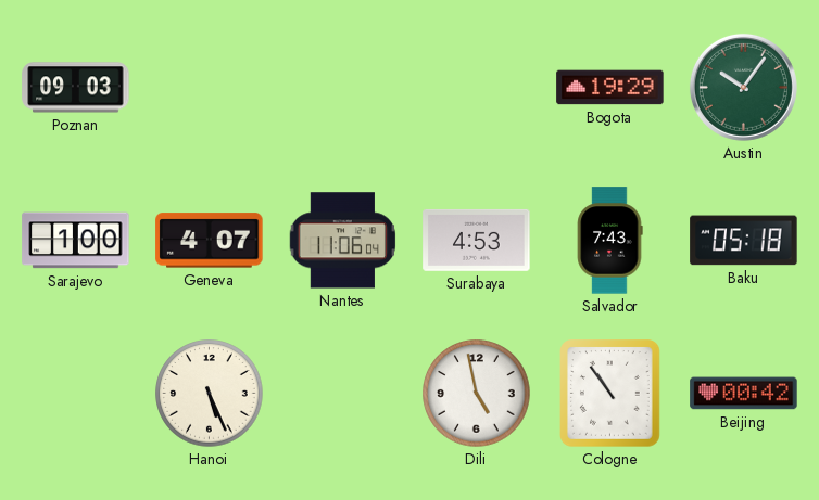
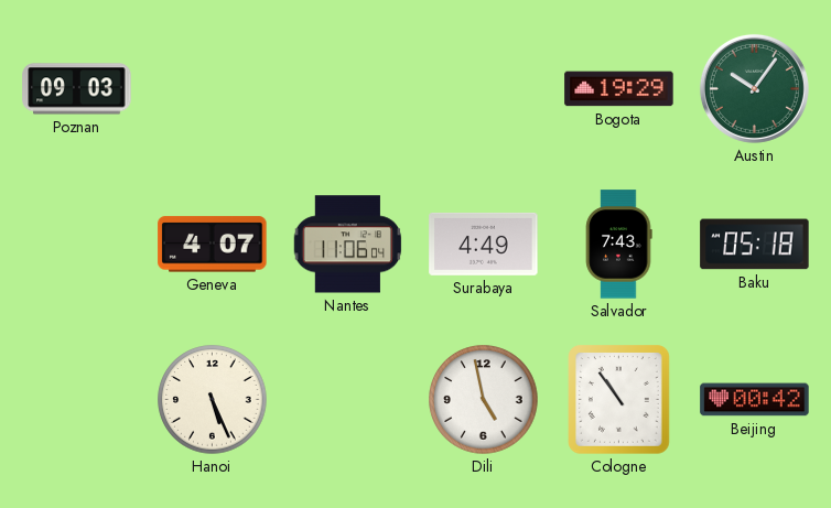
Sarajevo: 1:00 -> none
Surabaya: 4:53 -> 4:49
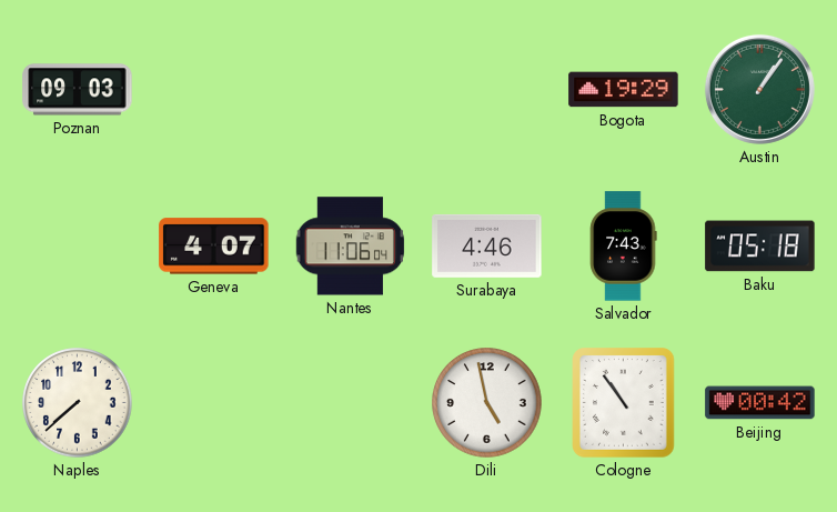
Austin: 10:06 -> 1:06
Surabaya: 4:49 -> 4:46
Naples: none -> 7:38
Hanoi: 5:26 -> none
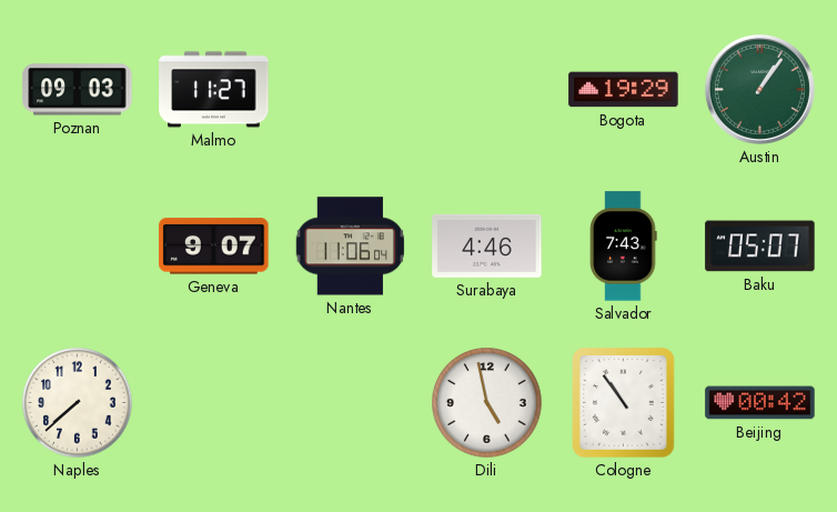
Malmo: none -> 11:27
Geneva: 4:07 -> 9:07
Baku: 05:18 -> 05:07
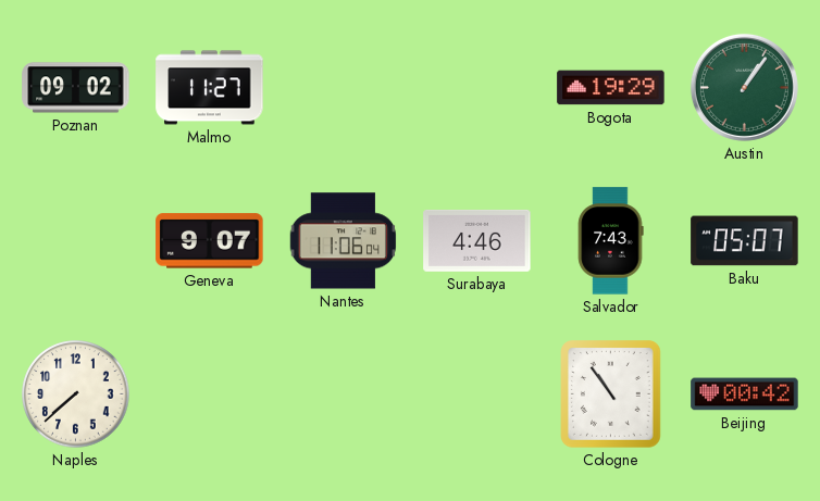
Poznan: 09:03 -> 09:02
Dili: 4:58 -> none
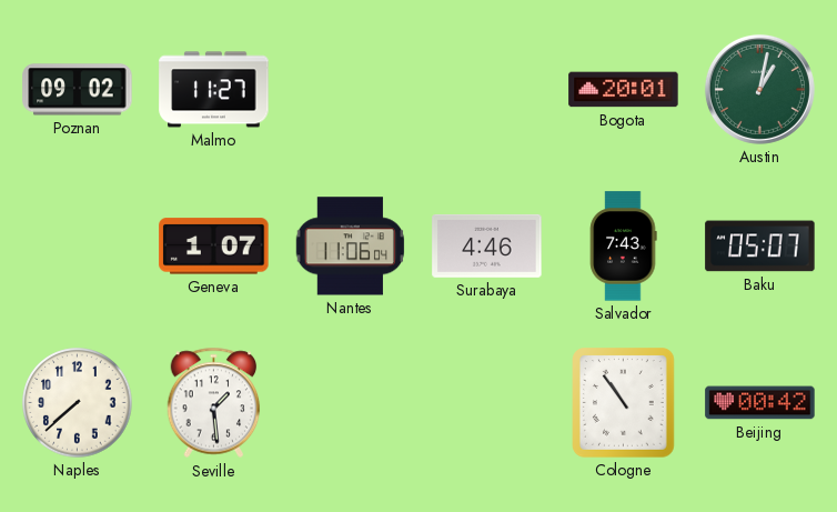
Bogota: 19:29 -> 20:01
Austin: 1:06 -> 1:02
Geneva: 9:07 -> 1:07
Seville: none -> 1:29
